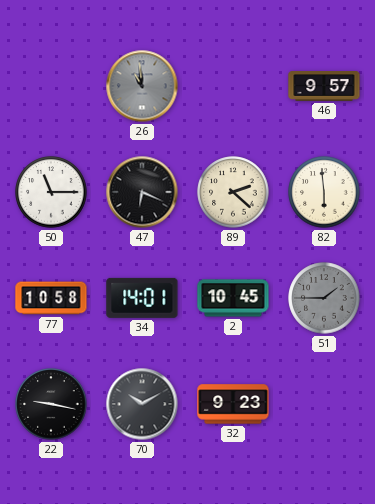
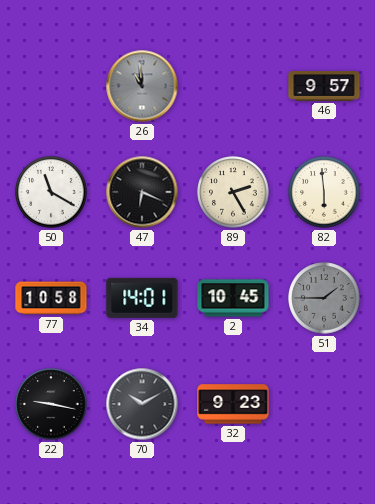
50: 11:15 -> 11:20
89: 2:22 -> 2:25
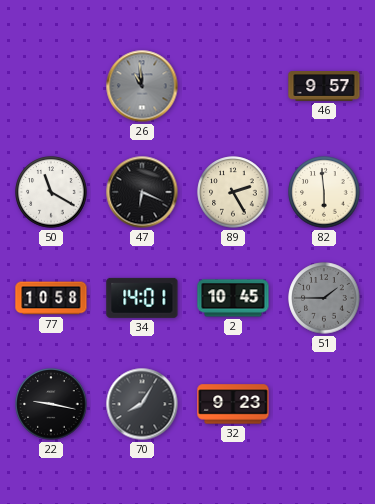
70: 10:10 -> 8:05
